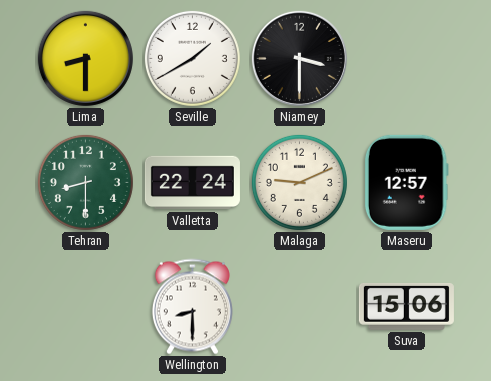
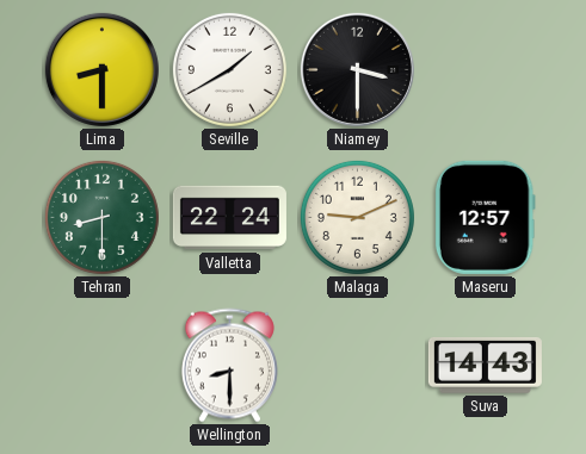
Suva: 15:06 -> 14:43
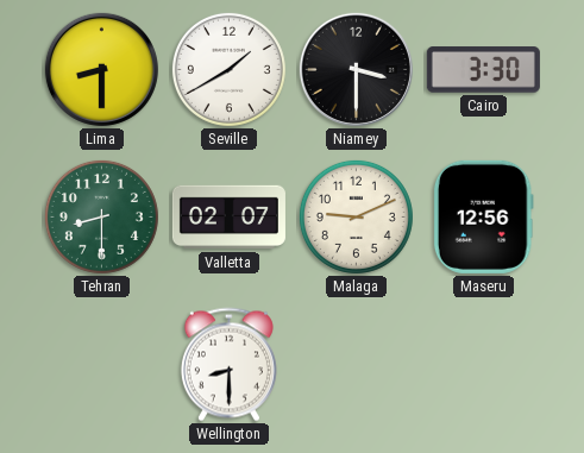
Cairo: none -> 3:30
Valletta: 22:24 -> 02:07
Maseru: 12:57 -> 12:56
Suva: 14:43 -> none
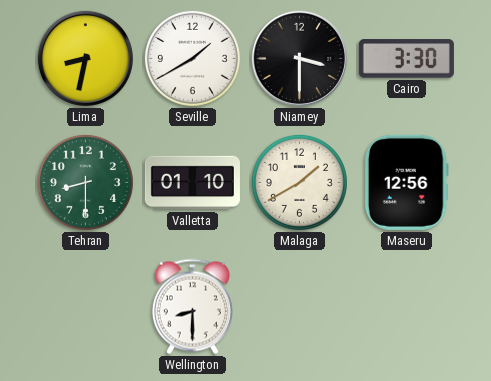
Lima: 8:30 -> 8:32
Valletta: 02:07 -> 01:10
Malaga: 9:11 -> 1:40
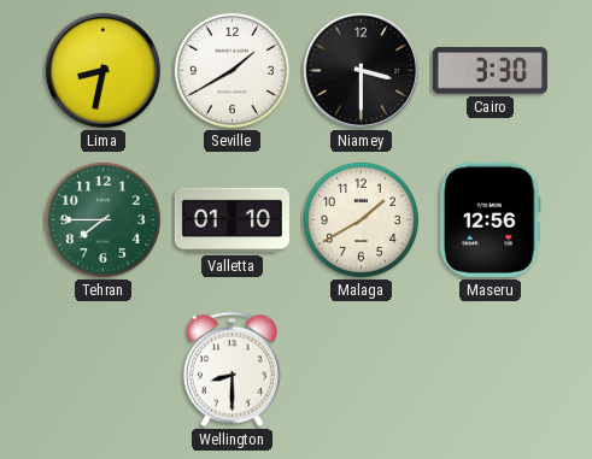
Tehran: 8:30 -> 7:45
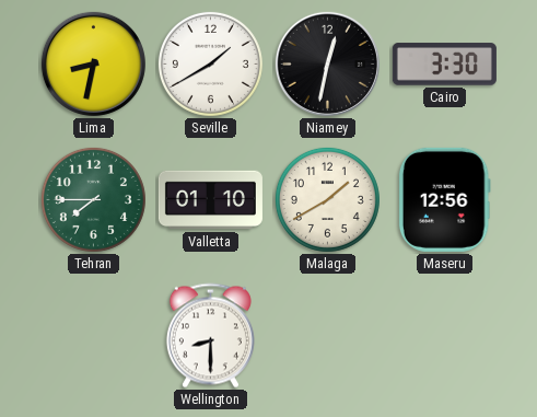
Niamey: 3:30 -> 12:32
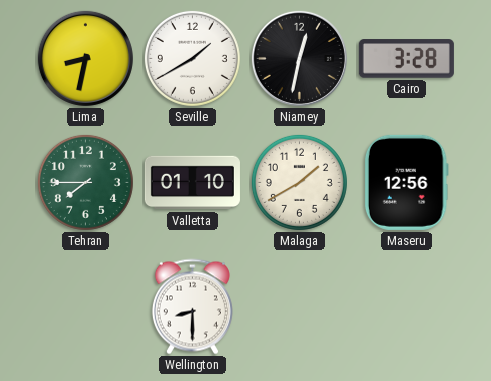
Cairo: 3:30 -> 3:28
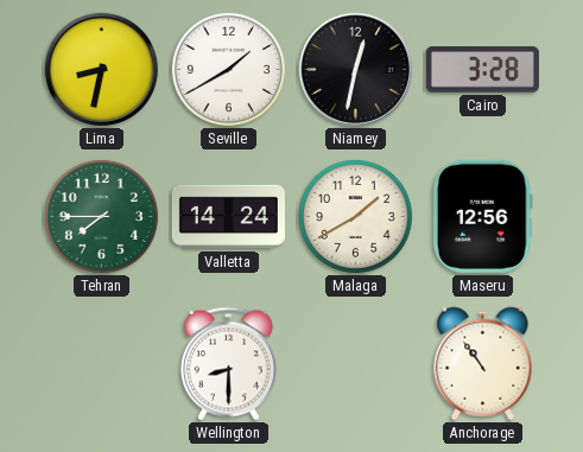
Valletta: 01:10 -> 14:24
Anchorage: none -> 10:54
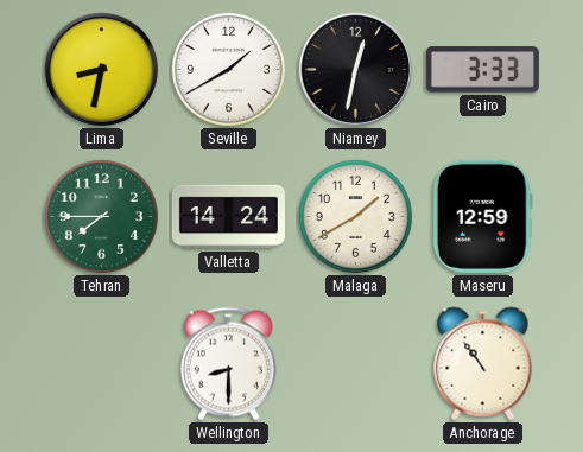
Cairo: 3:28 -> 3:33
Maseru: 12:56 -> 12:59
